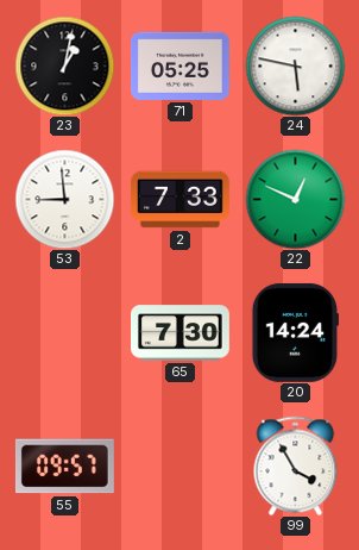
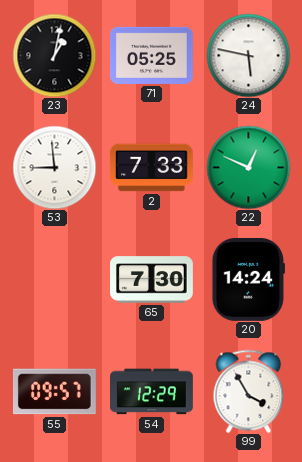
54: none -> 12:29
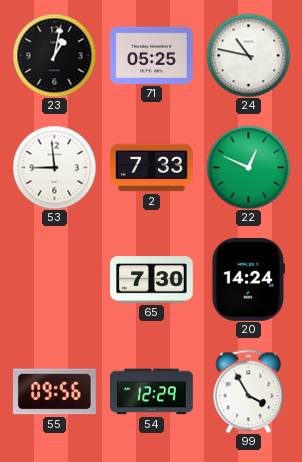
24: 5:47 -> 10:47
55: 09:57 -> 09:56
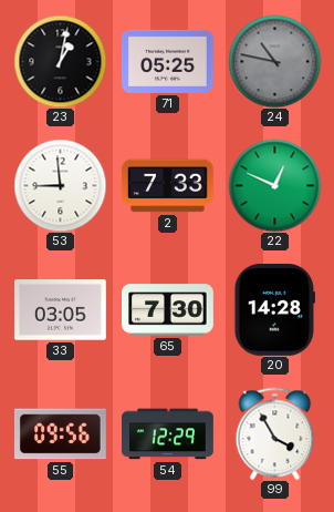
24 dial: white -> grey
33: none -> 03:05
20: 14:24 -> 14:28
